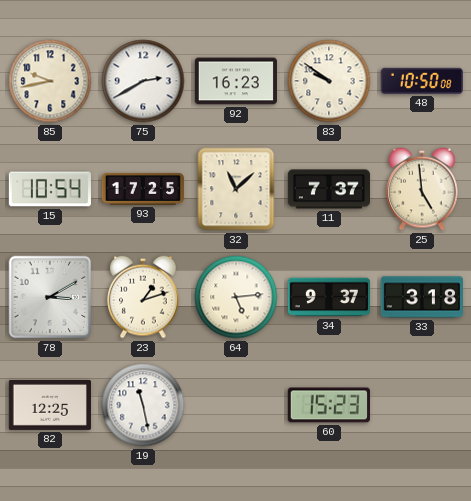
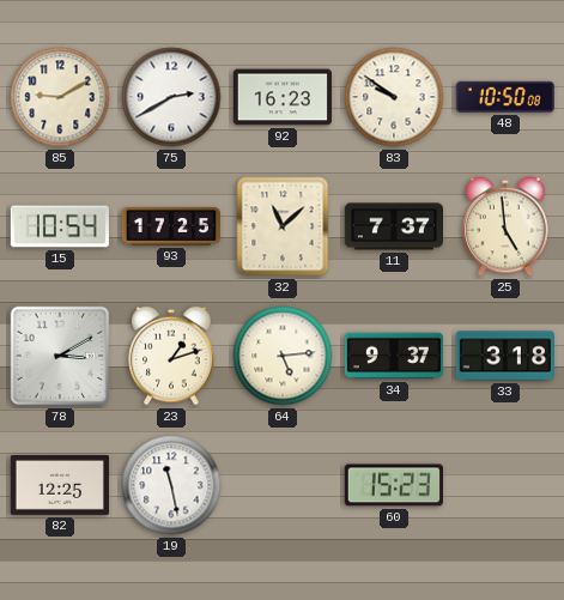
85: 9:43 -> 9:10
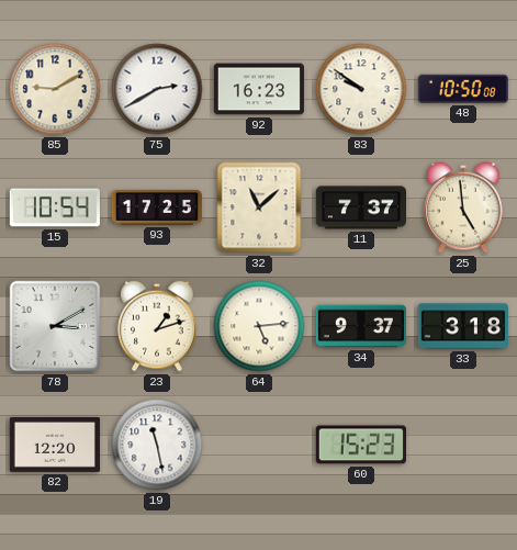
82: 12:25 -> 12:20
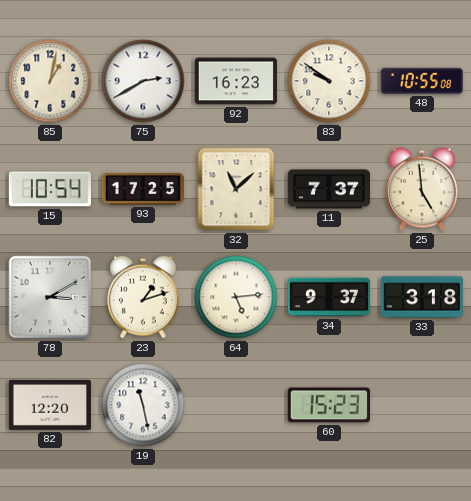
85: 9:10 -> 1:02
48: 10:50 -> 10:55
